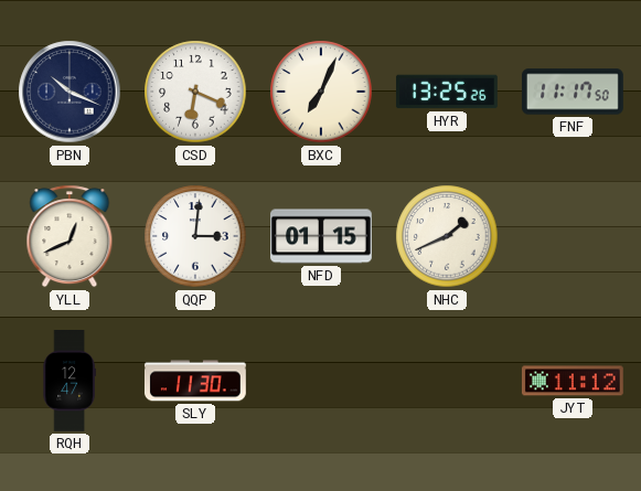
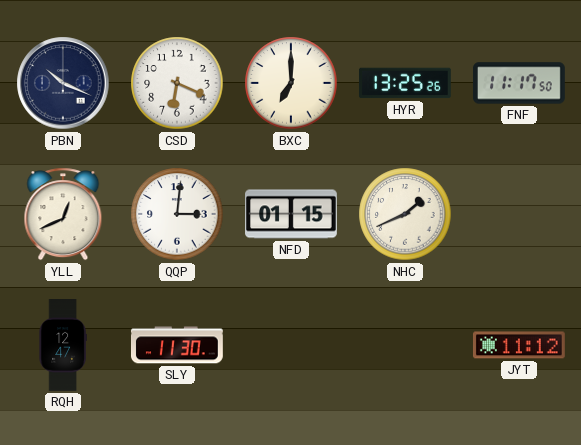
BXC: 7:04 -> 7:00
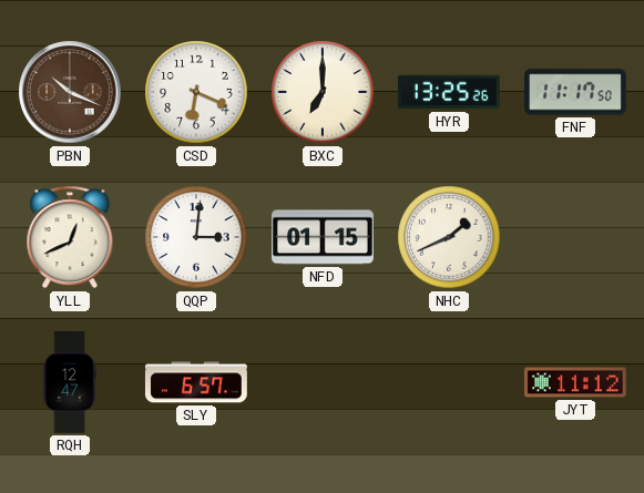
PBN dial: navy -> brown
SLY: 11:30 -> 6:57
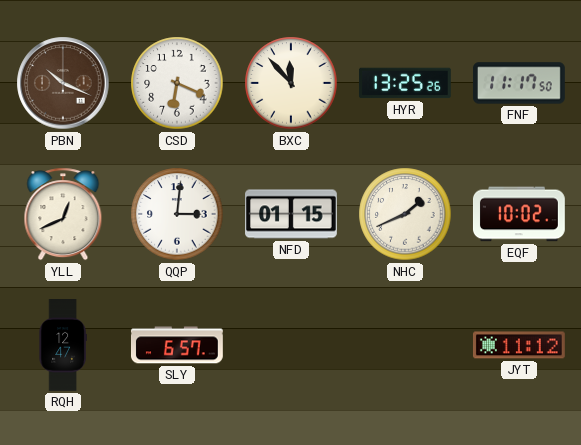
BXC: 7:00 -> 11:53
EQF: none -> 10:02
